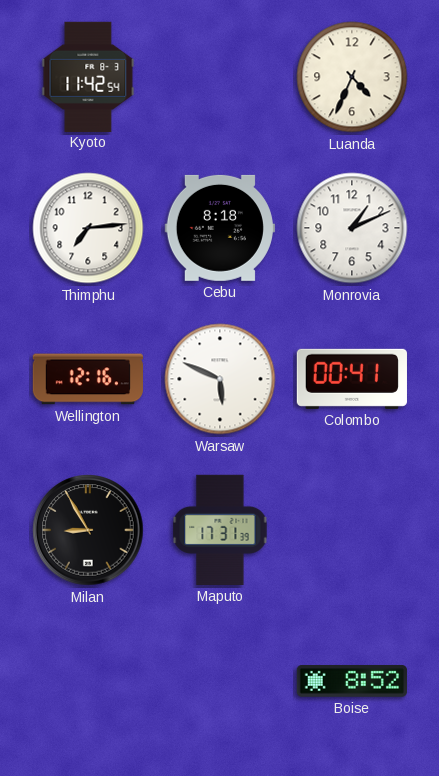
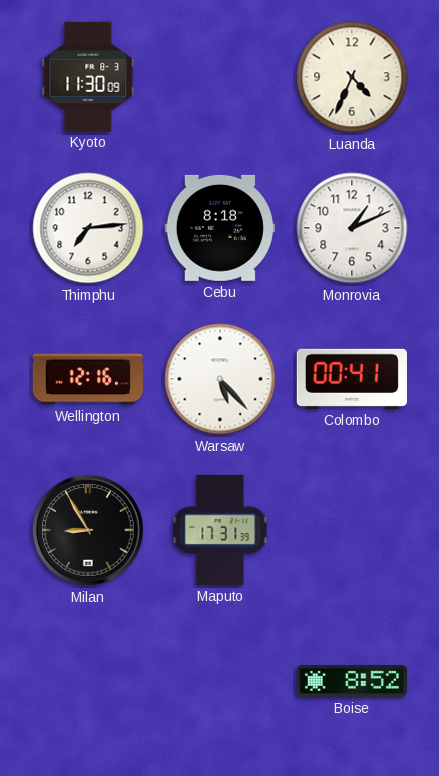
Kyoto: 11:42 -> 11:30
Warsaw: 5:49 -> 5:23
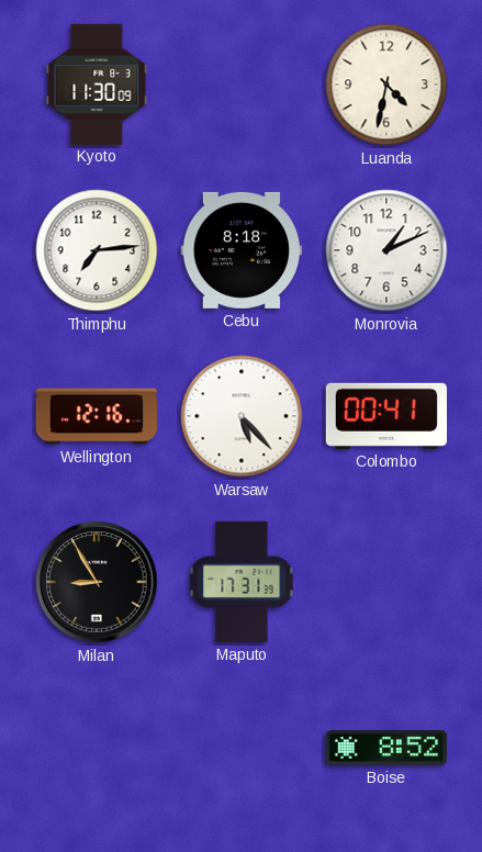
Luanda: 4:34 -> 4:32
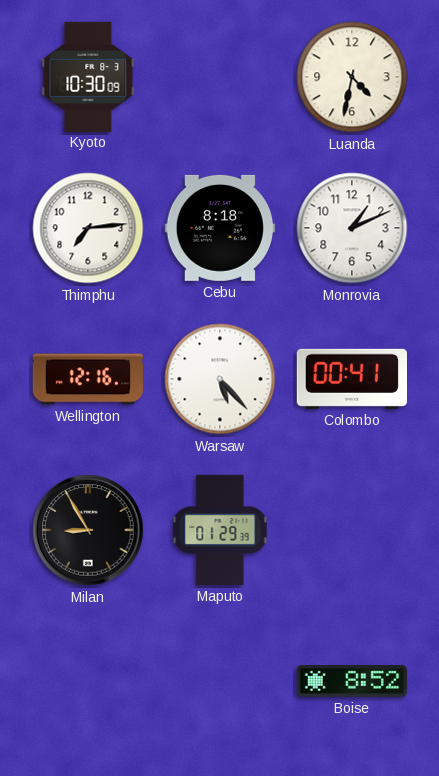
Kyoto: 11:30 -> 10:30
Maputo: 17:31 -> 01:29
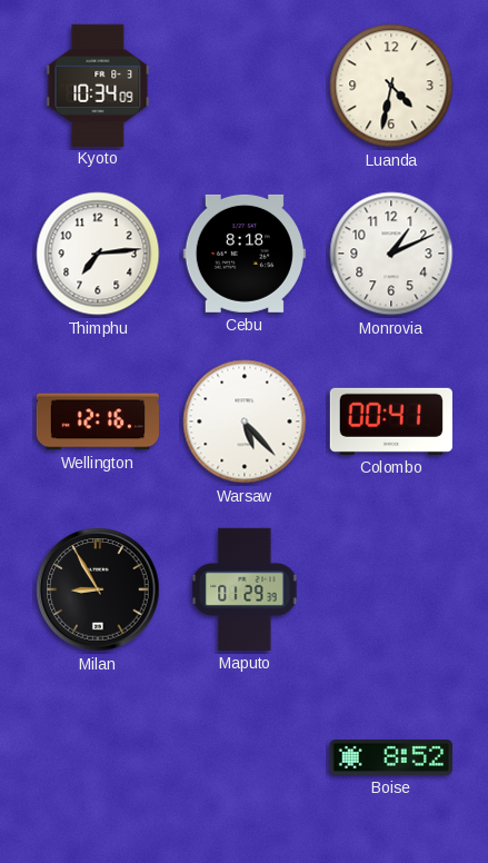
Kyoto: 10:30 -> 10:34
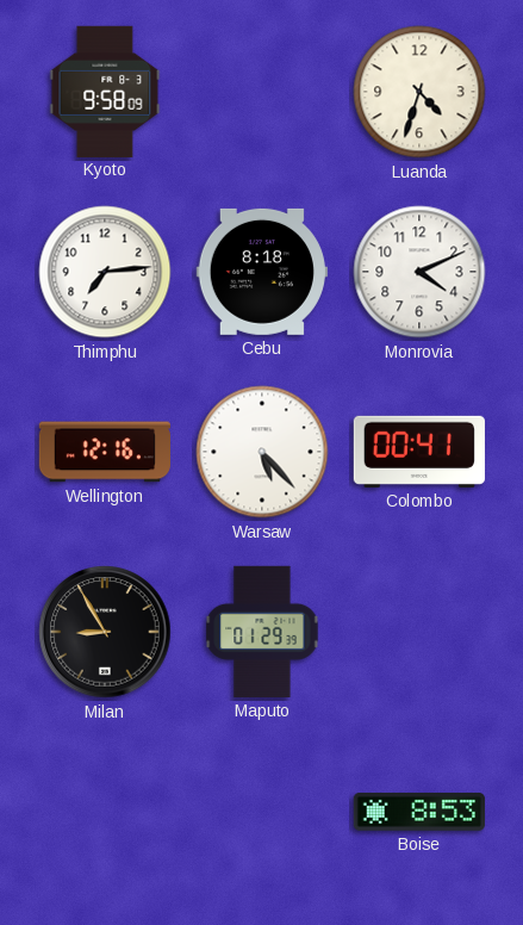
Kyoto: 10:34 -> 9:58
Luanda: 4:32 -> 4:33
Monrovia: 1:11 -> 4:11
Boise: 8:52 -> 8:53
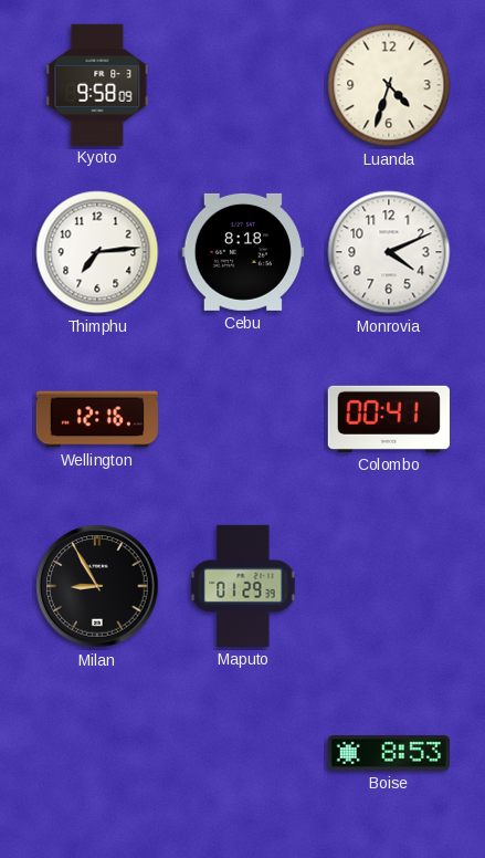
Warsaw: 5:23 -> none
